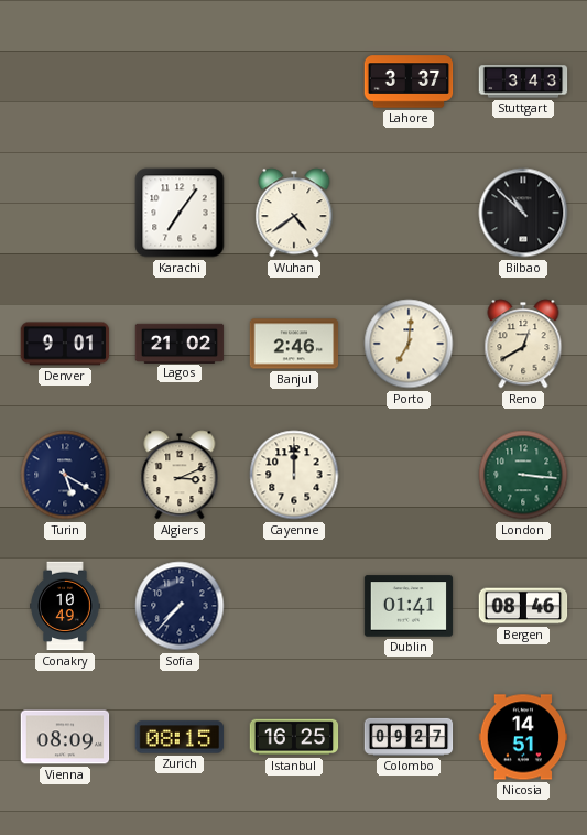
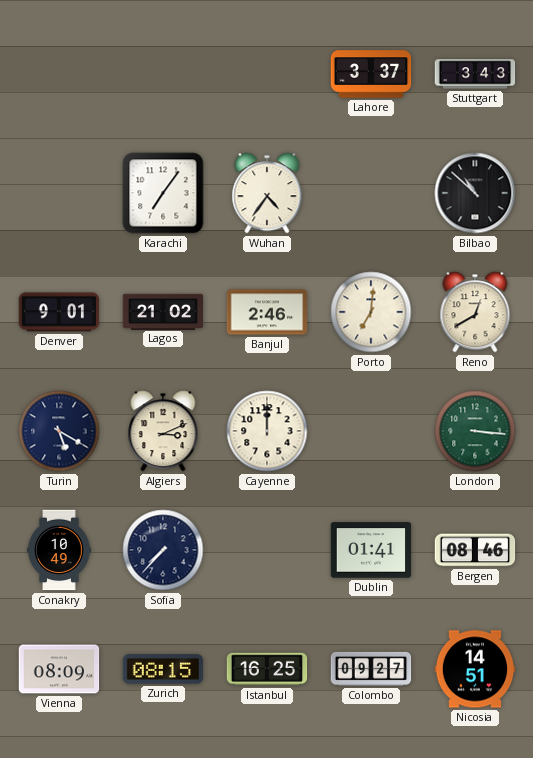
Wuhan: 4:39 -> 4:36
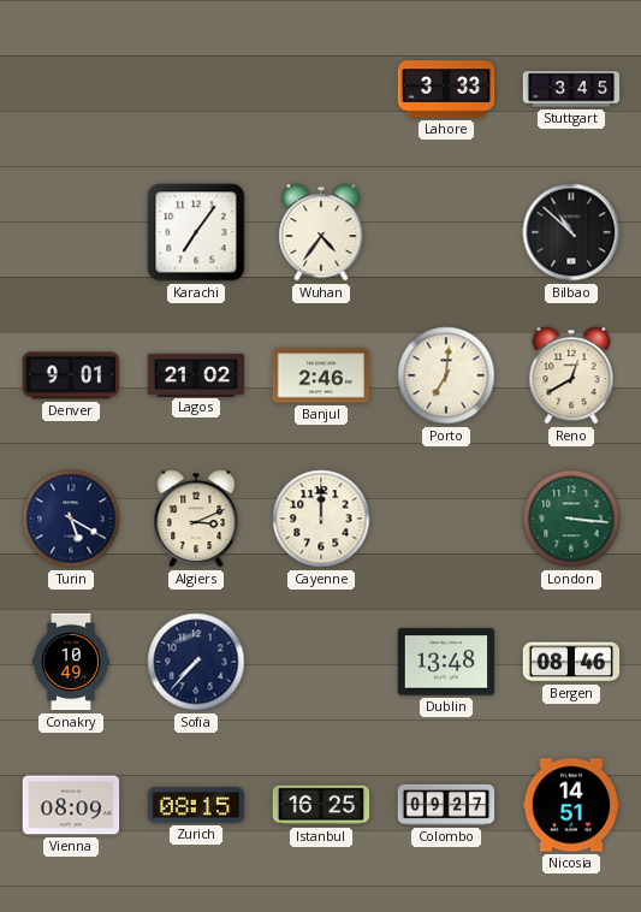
Lahore: 3:37 -> 3:33
Stuttgart: 3:43 -> 3:45
Dublin: 01:41 -> 13:48
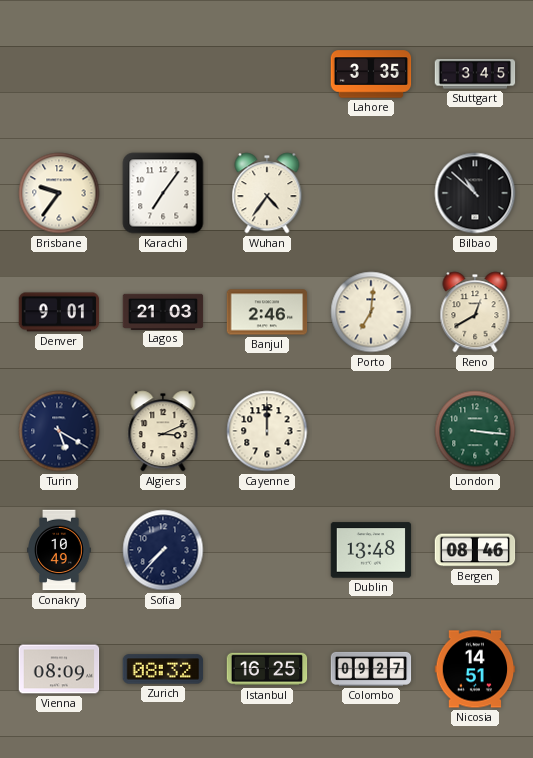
Lahore: 3:33 -> 3:35
Brisbane: none -> 9:36
Lagos: 21:02 -> 21:03
Zurich: 08:15 -> 08:32
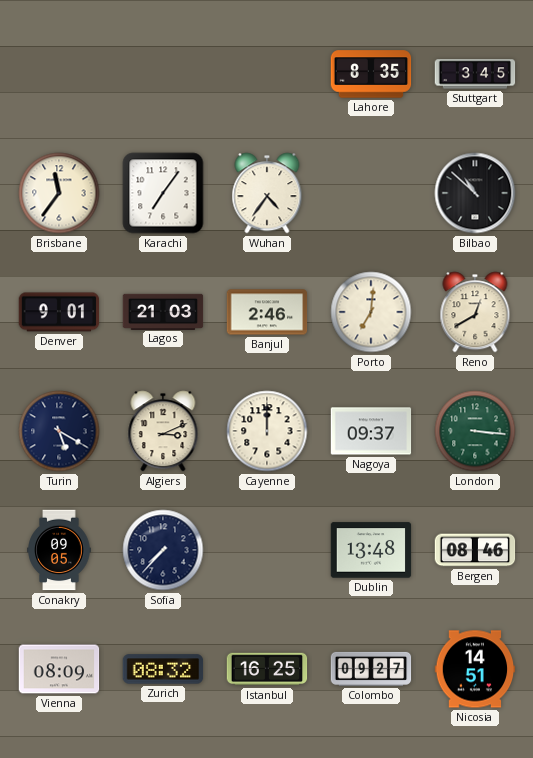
Lahore: 3:35 -> 8:35
Brisbane: 9:36 -> 11:36
Nagoya: none -> 09:37
Conakry: 10:49 -> 09:05
